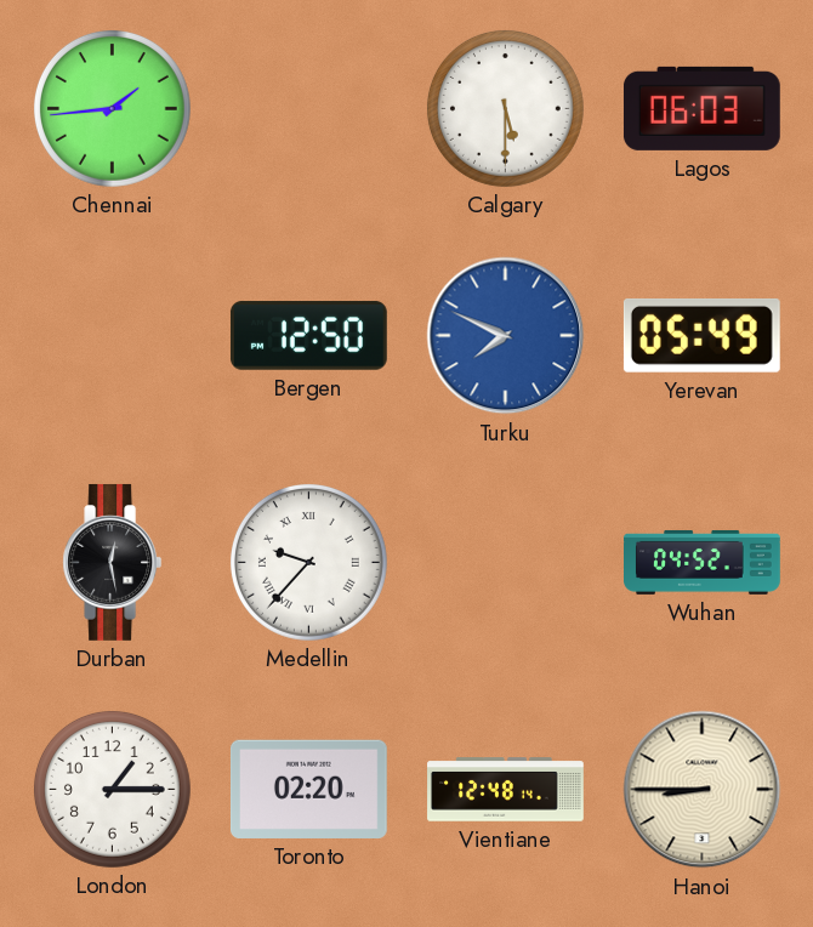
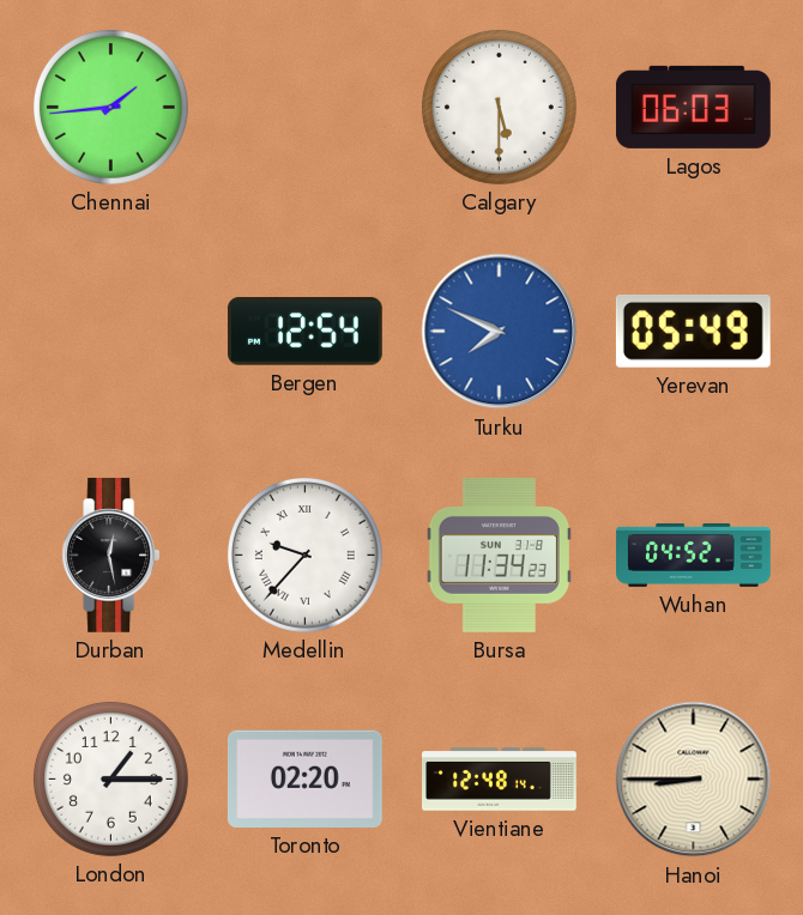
Bergen: 12:50 -> 12:54
Bursa: none -> 11:34
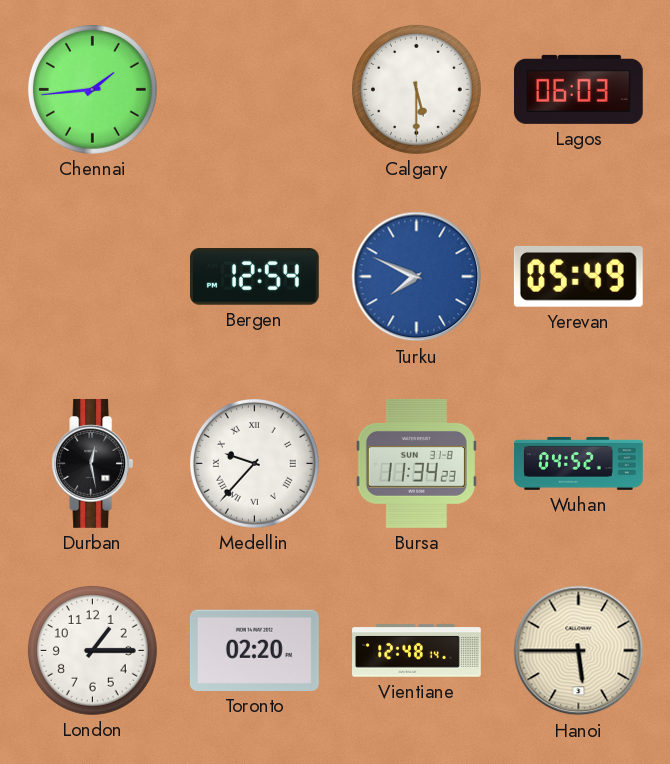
Hanoi: 8:45 -> 5:45
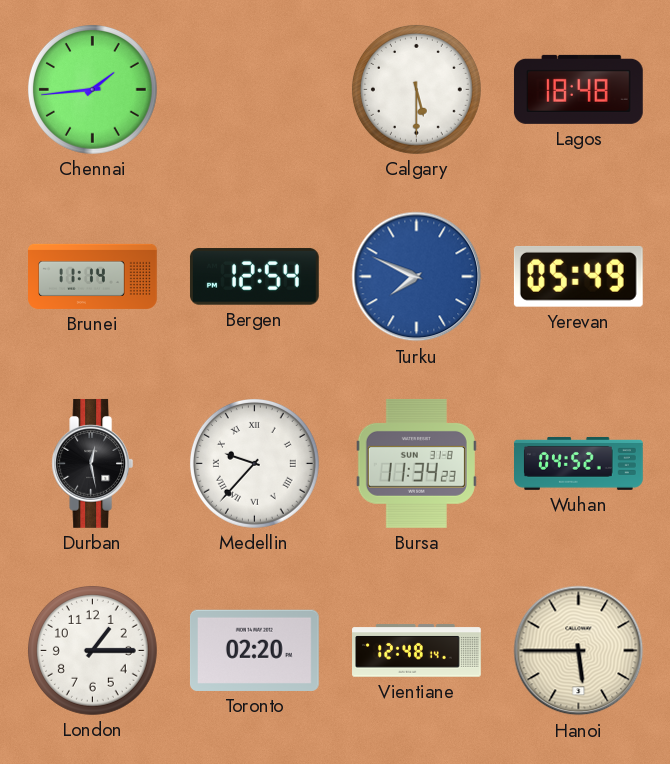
Lagos: 06:03 -> 18:48
Brunei: none -> 11:14
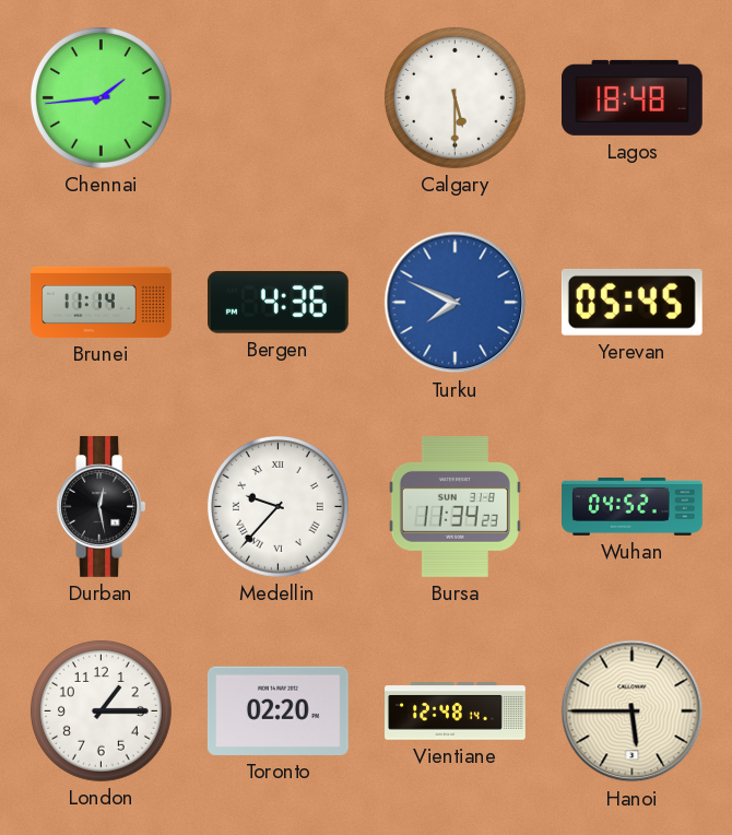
Bergen: 12:54 -> 4:36
Yerevan: 05:49 -> 05:45
